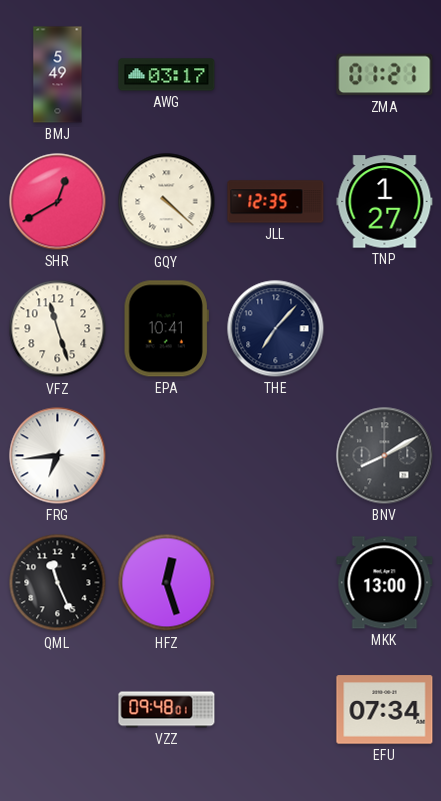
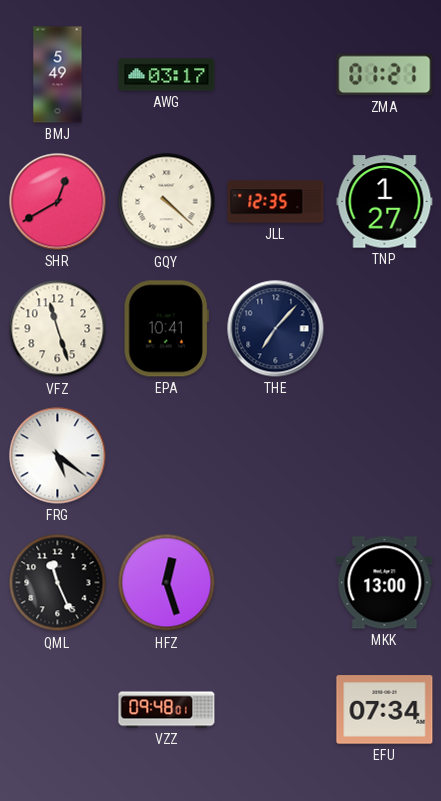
FRG: 6:44 -> 5:21
BNV: 8:10 -> none
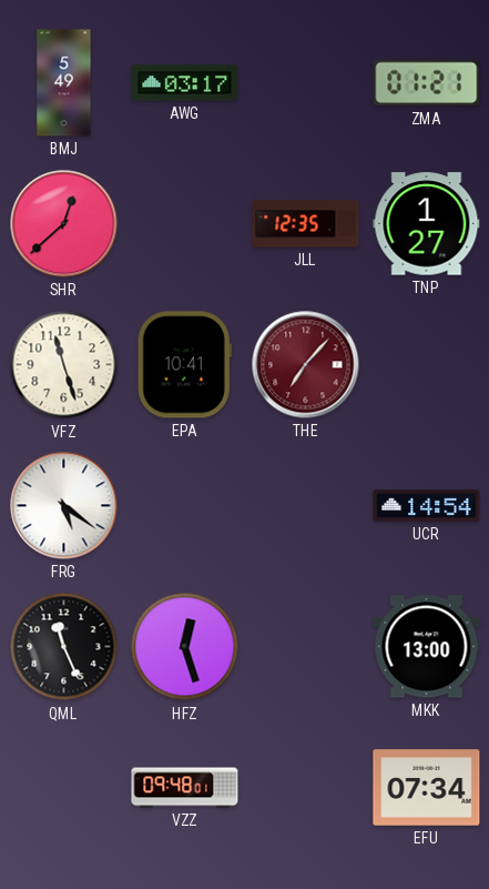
SHR: 12:40 -> 12:38
GQY: 4:22 -> none
THE dial: navy -> burgundy
UCR: none -> 14:54
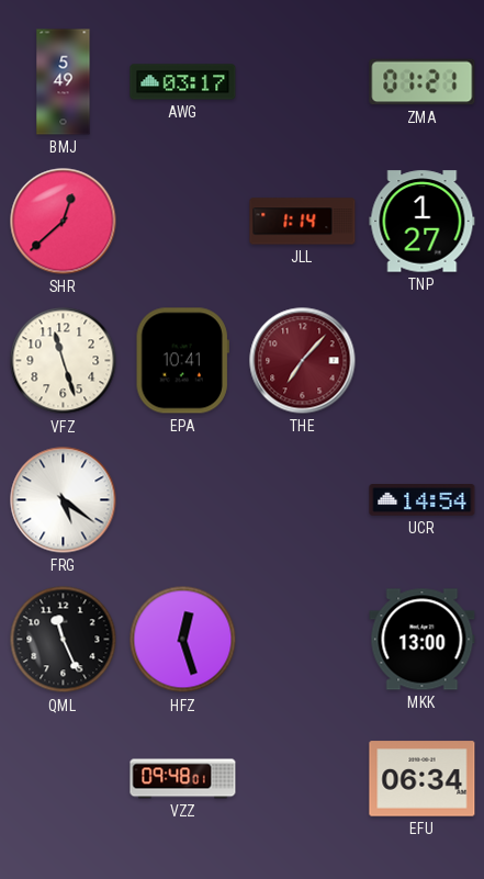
JLL: 12:35 -> 1:14
EFU: 07:34 -> 06:34
